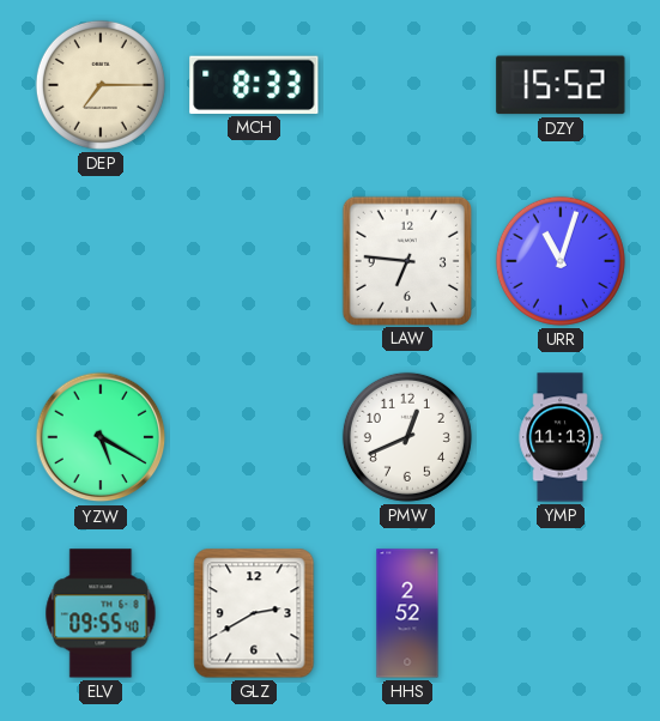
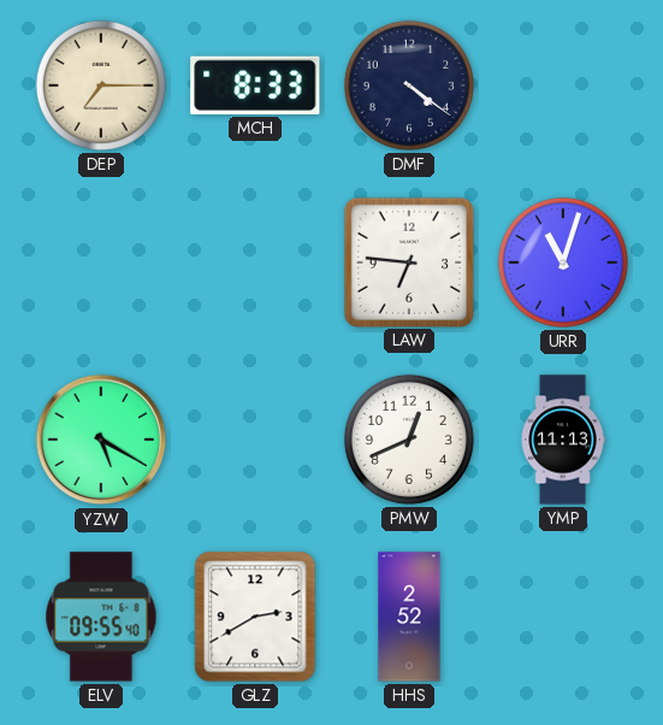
DMF: none -> 4:21
DZY: 15:52 -> none
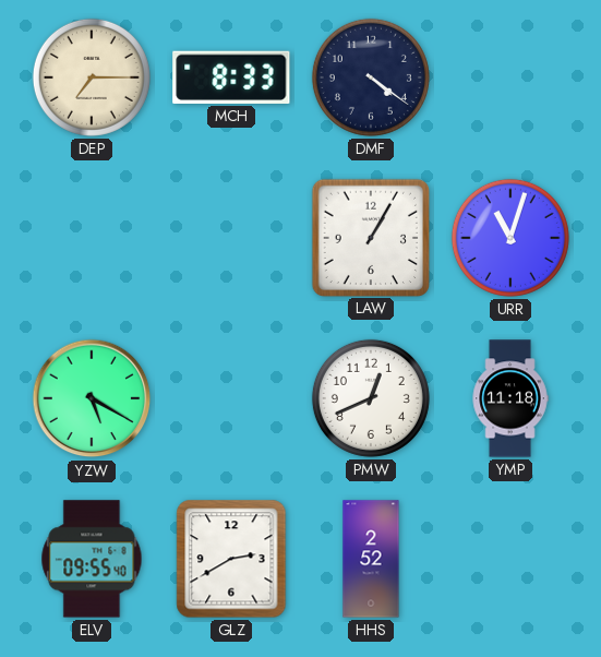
LAW: 6:46 -> 1:05
YMP: 11:13 -> 11:18
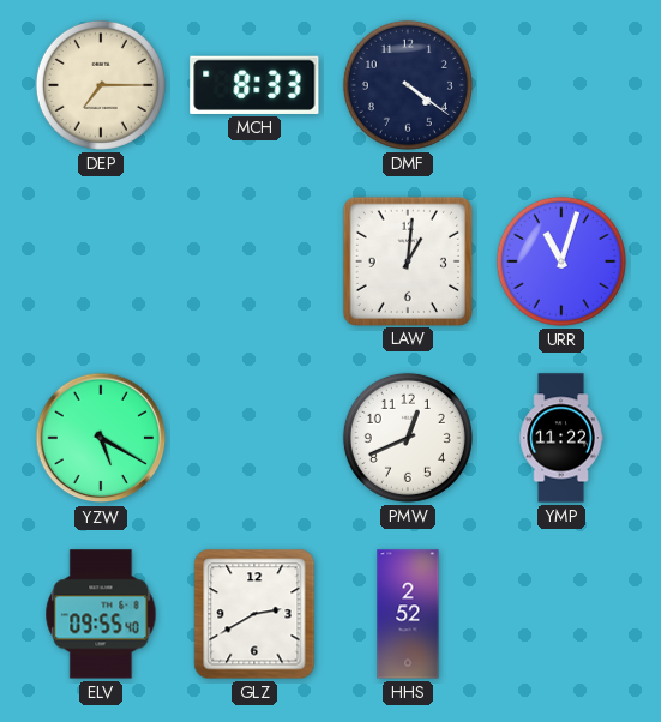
LAW: 1:05 -> 1:01
YMP: 11:18 -> 11:22
